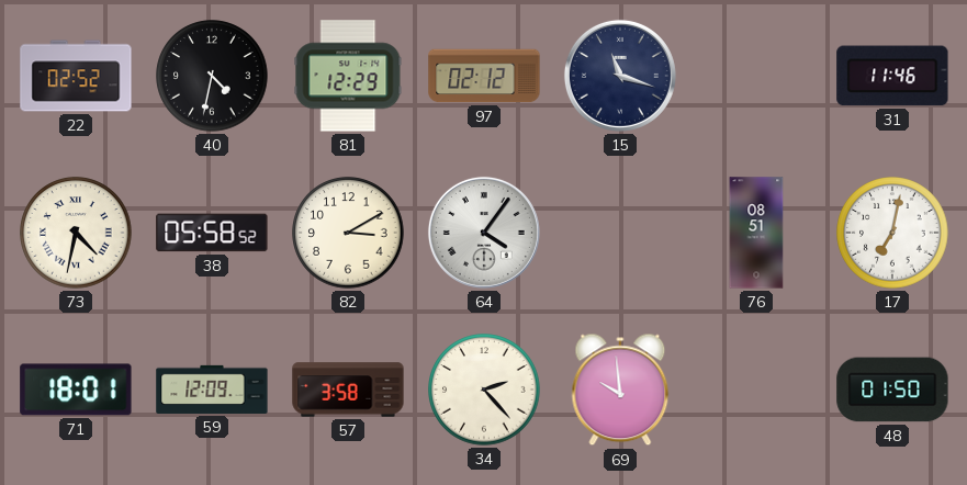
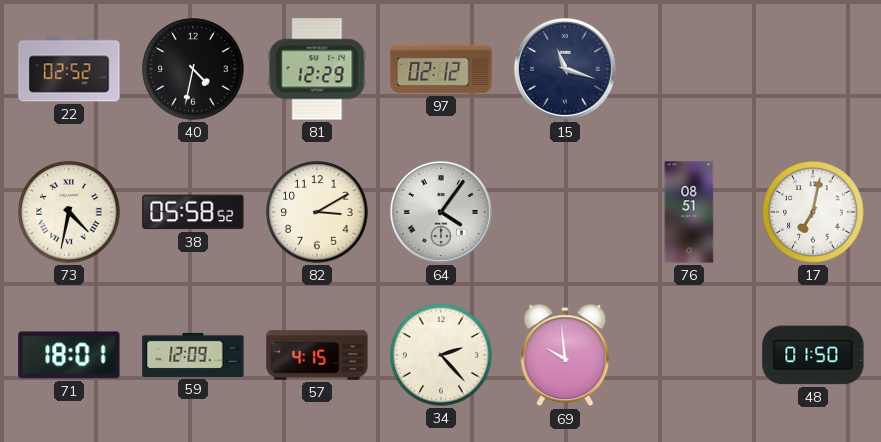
31: 11:46 -> none
57: 3:58 -> 4:15
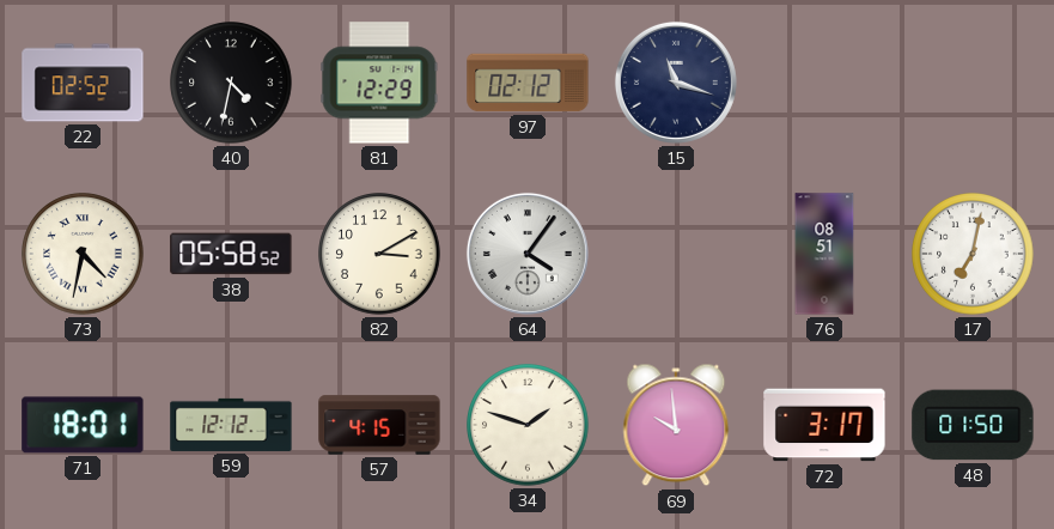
59: 12:09 -> 12:12
34: 2:23 -> 1:48
72: none -> 3:17
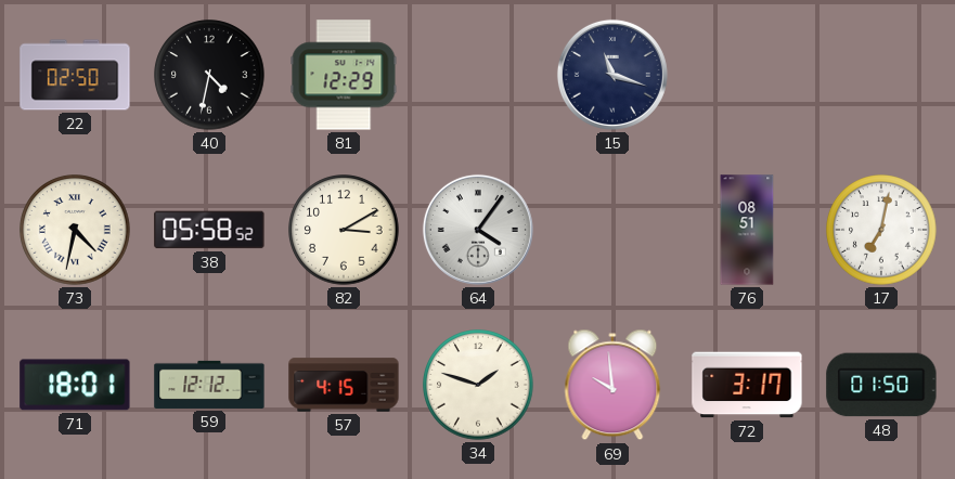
22: 02:52 -> 02:50
97: 02:12 -> none
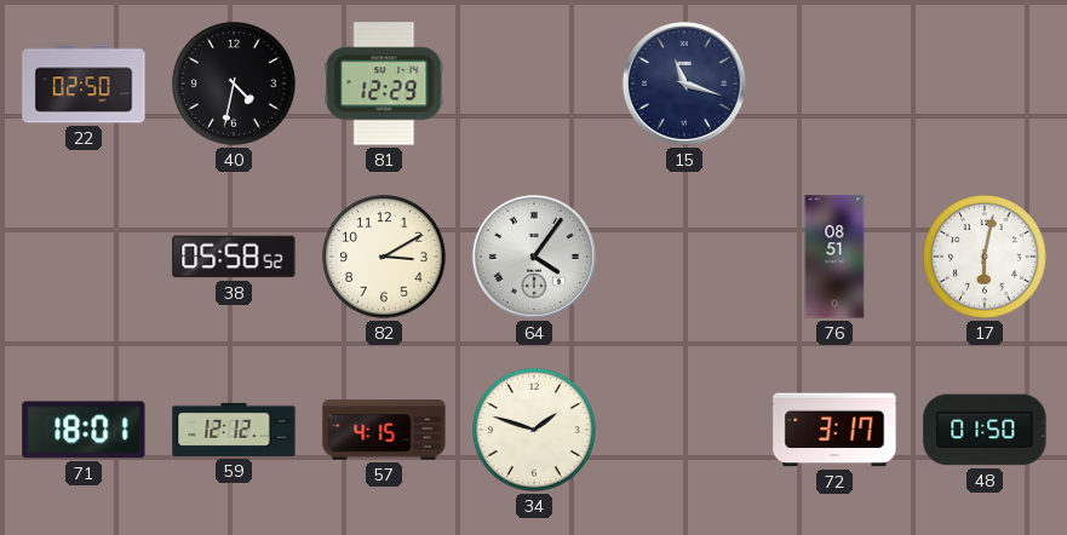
73: 4:32 -> none
17: 7:02 -> 6:02
69: 9:59 -> none
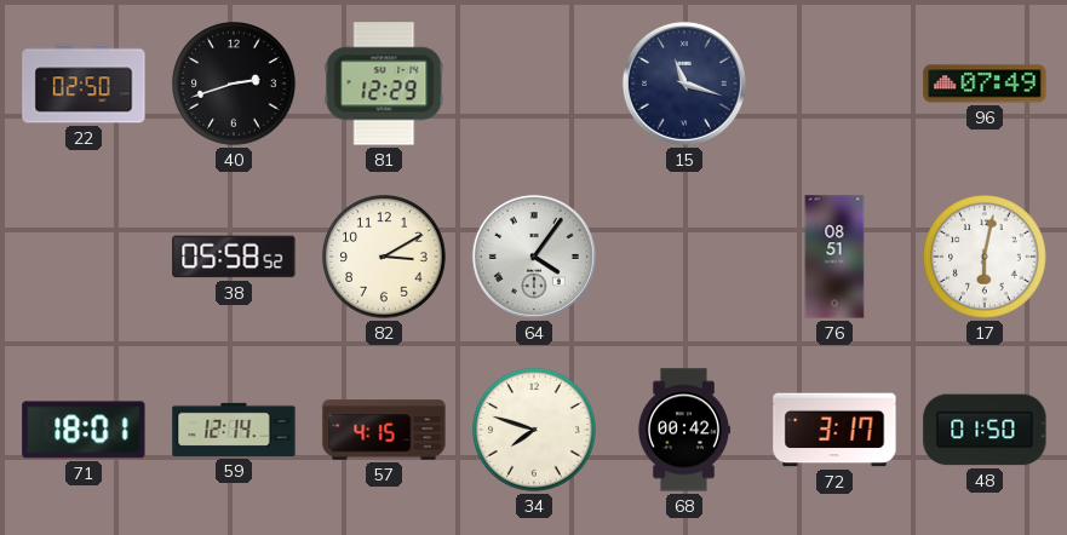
40: 4:32 -> 2:42
96: none -> 07:49
59: 12:12 -> 12:14
34: 1:48 -> 7:48
68: none -> 00:42
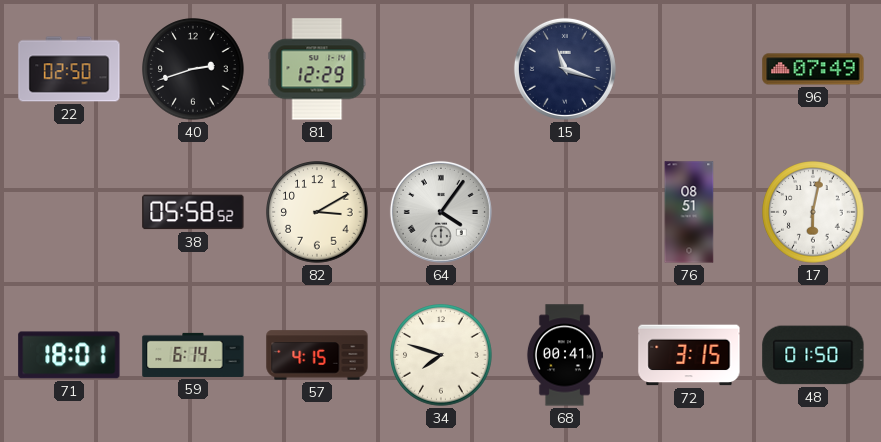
59: 12:14 -> 6:14
68: 00:42 -> 00:41
72: 3:17 -> 3:15
